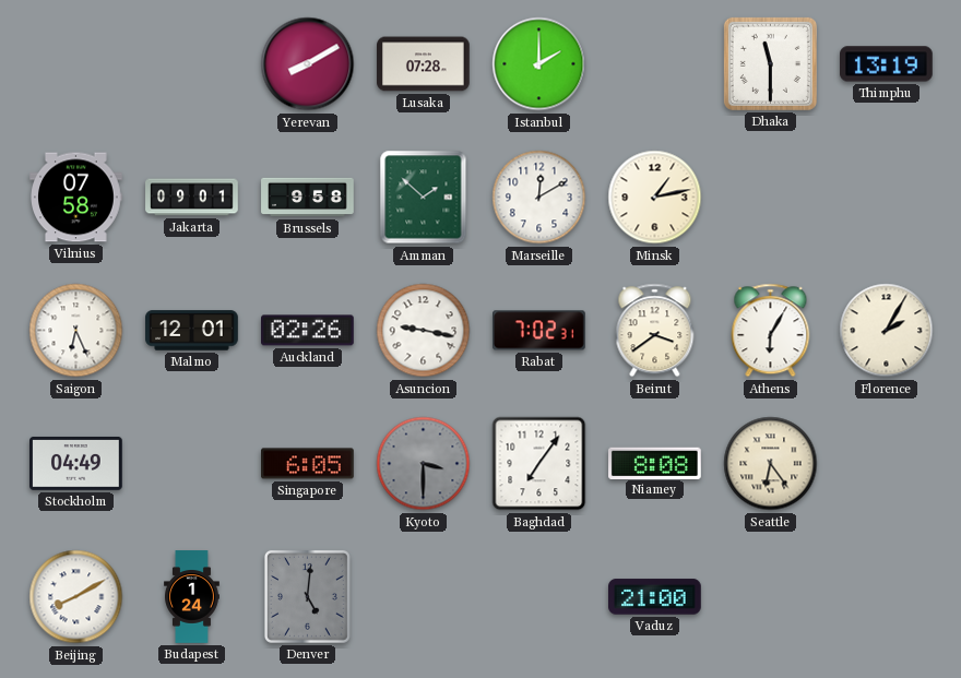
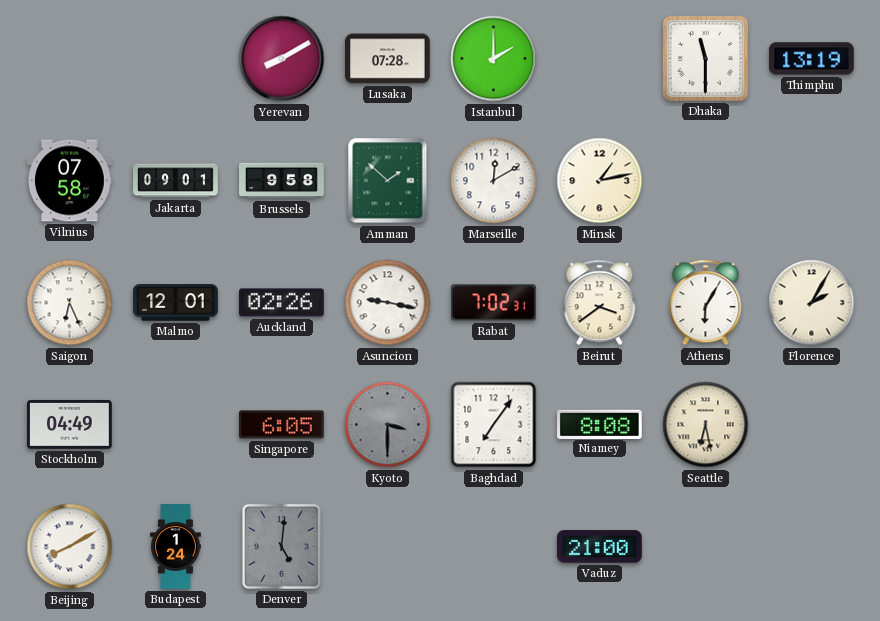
Seattle: 6:24 -> 6:28
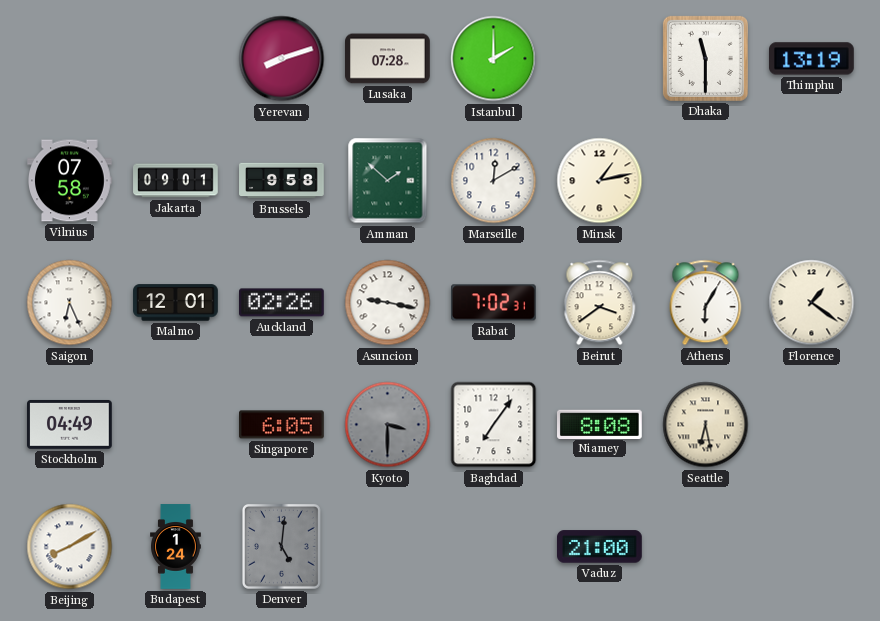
Yerevan: 8:10 -> 8:12
Florence: 2:05 -> 1:21
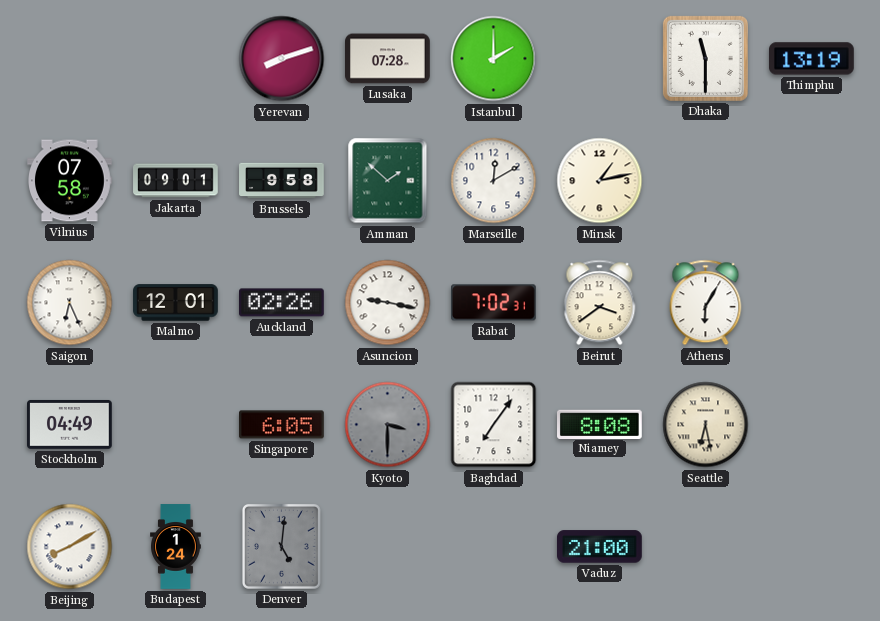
Florence: 1:21 -> none
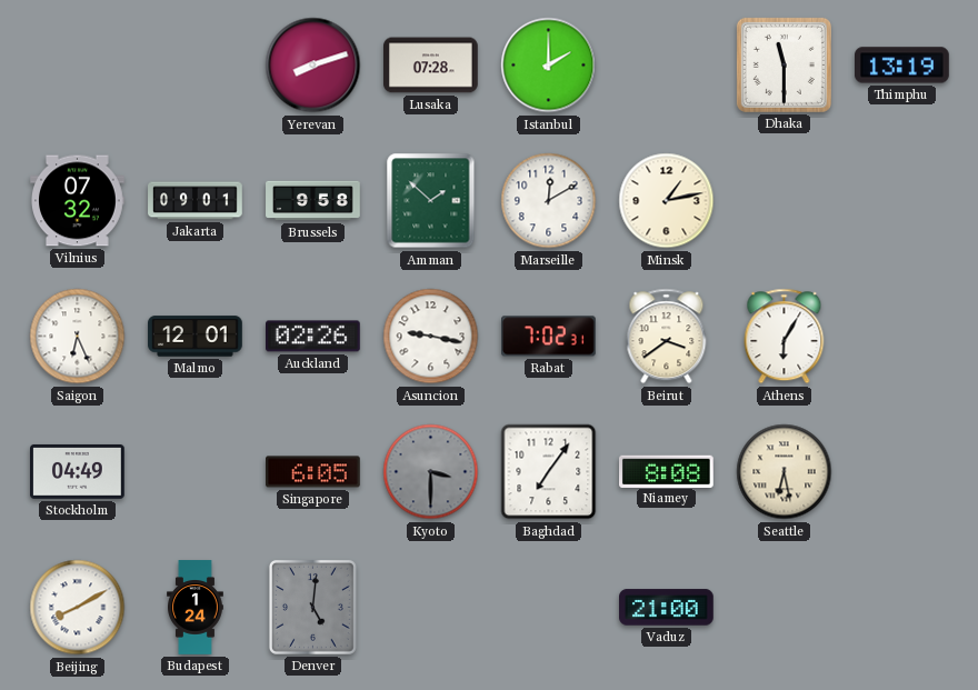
Vilnius: 07:58 -> 07:32
